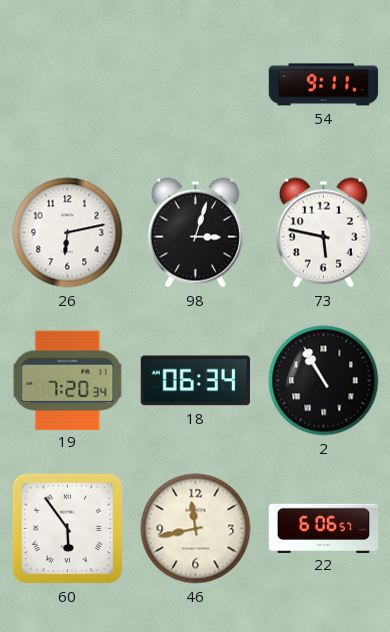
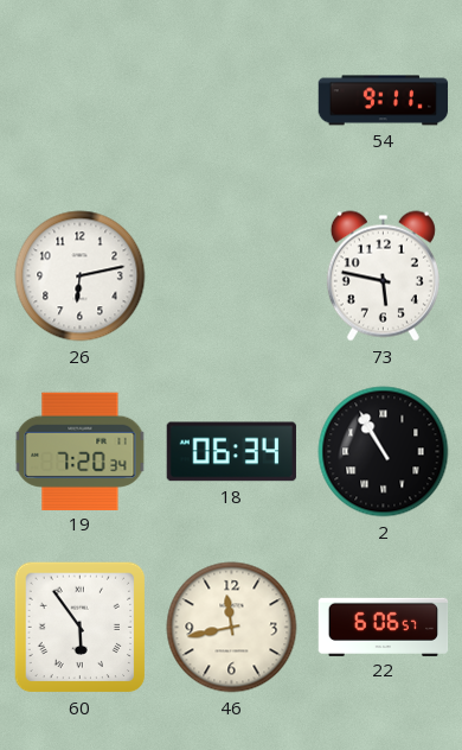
98: 3:03 -> none
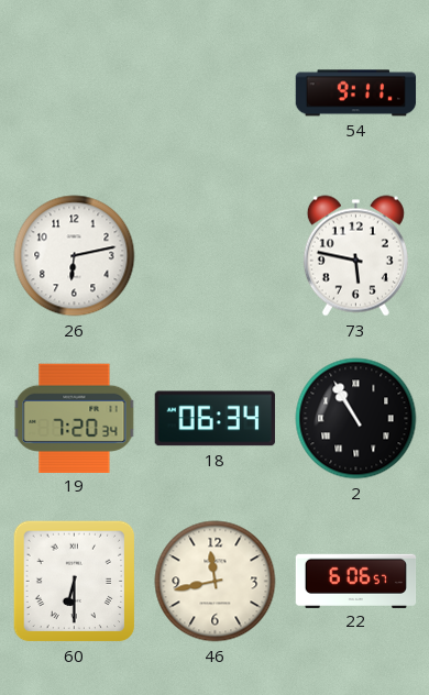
60: 5:54 -> 6:30
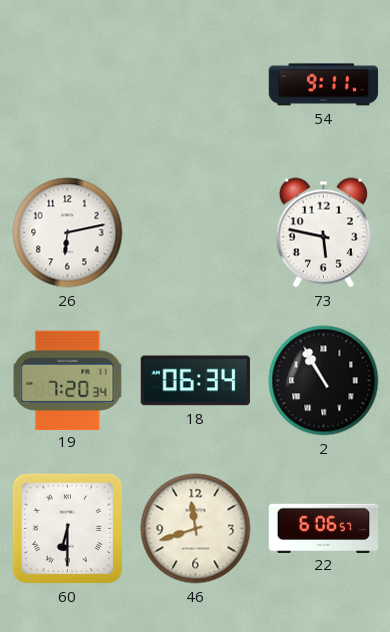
46: 11:43 -> 11:42
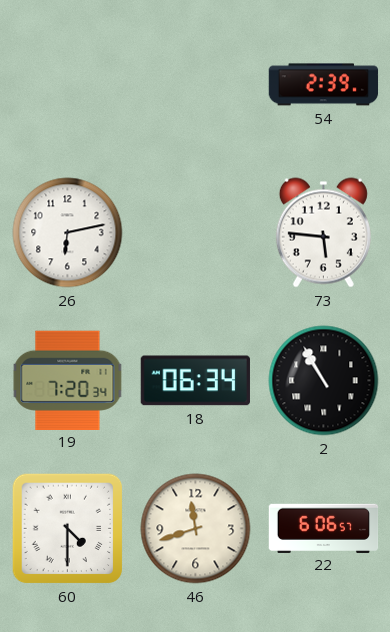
54: 9:11 -> 2:39
73: 5:47 -> 5:46
60: 6:30 -> 4:30
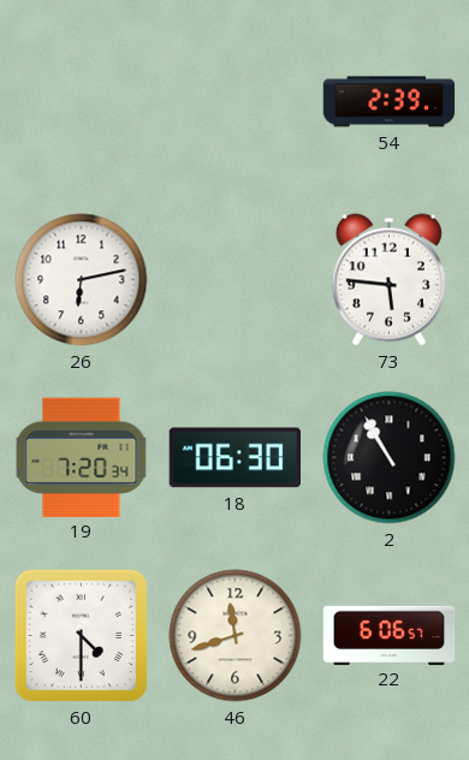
18: 06:34 -> 06:30
